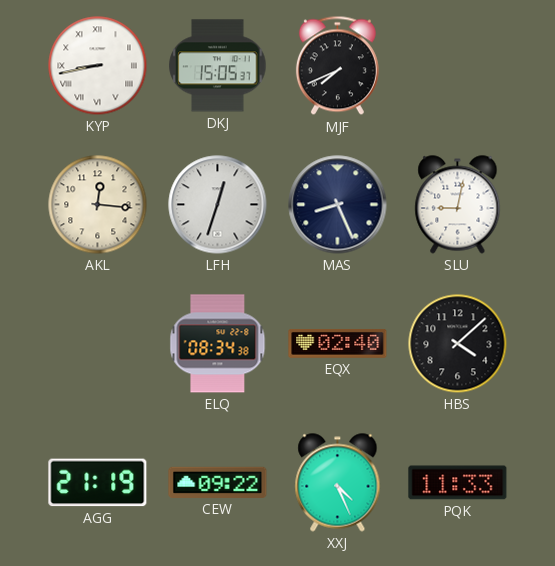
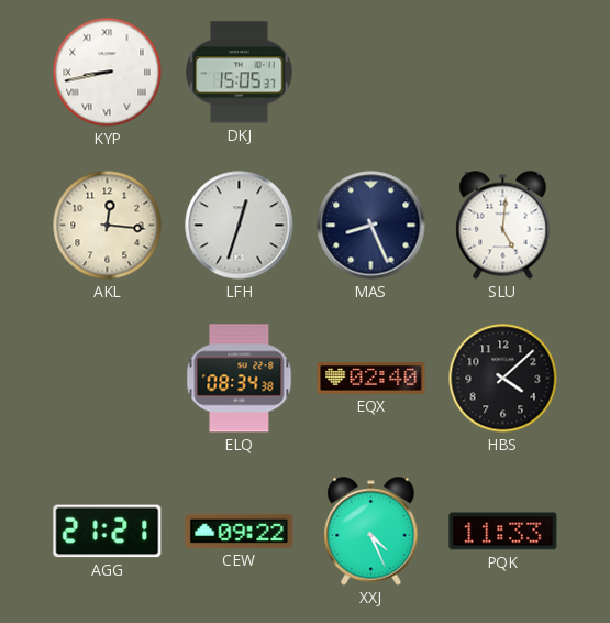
MJF: 7:41 -> none
SLU: 9:02 -> 5:01
AGG: 21:19 -> 21:21
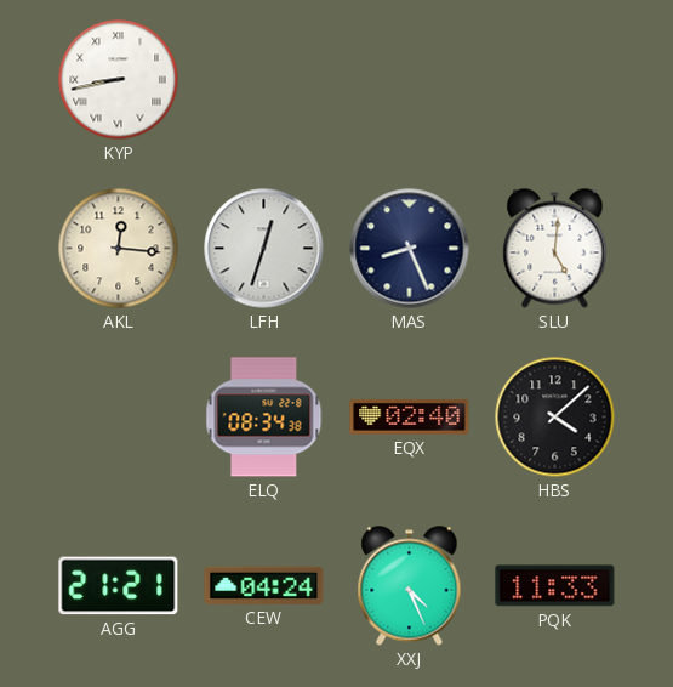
DKJ: 15:05 -> none
CEW: 09:22 -> 04:24
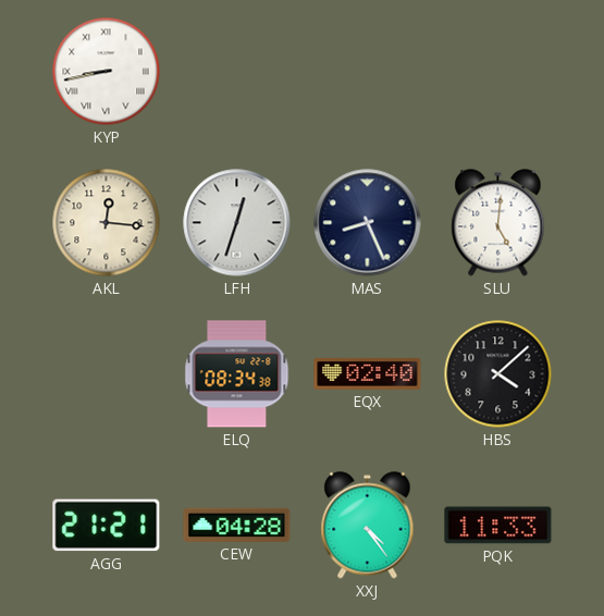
CEW: 04:24 -> 04:28
XXJ: 4:26 -> 4:24
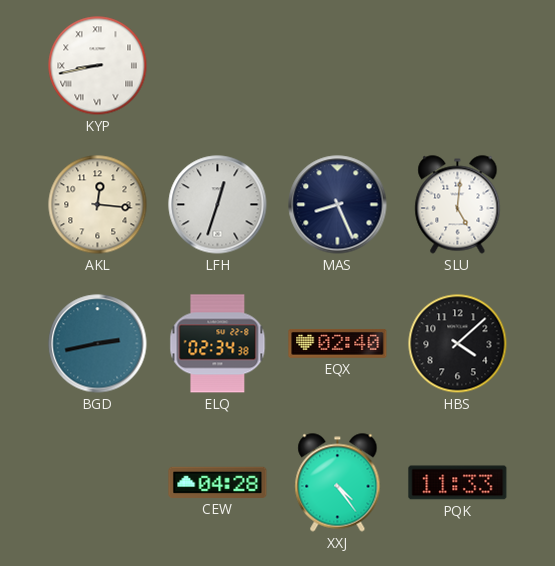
BGD: none -> 2:43
ELQ: 08:34 -> 02:34
AGG: 21:21 -> none
